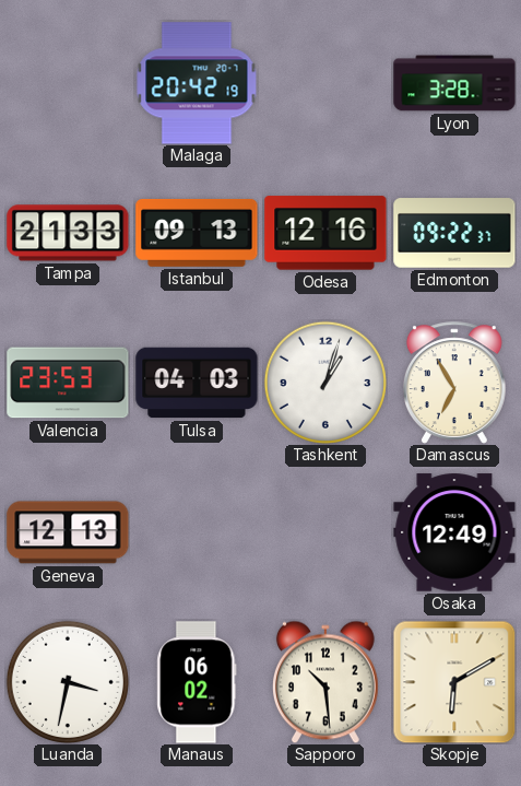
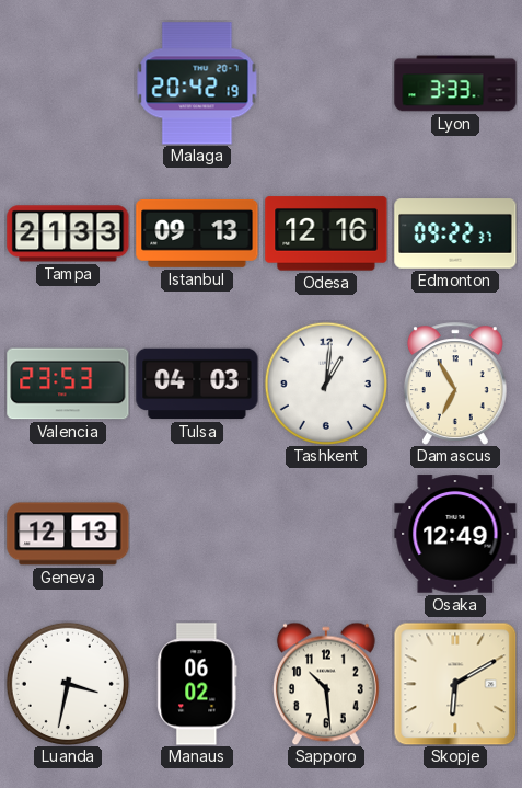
Lyon: 3:28 -> 3:33
Tashkent: 1:03 -> 1:01
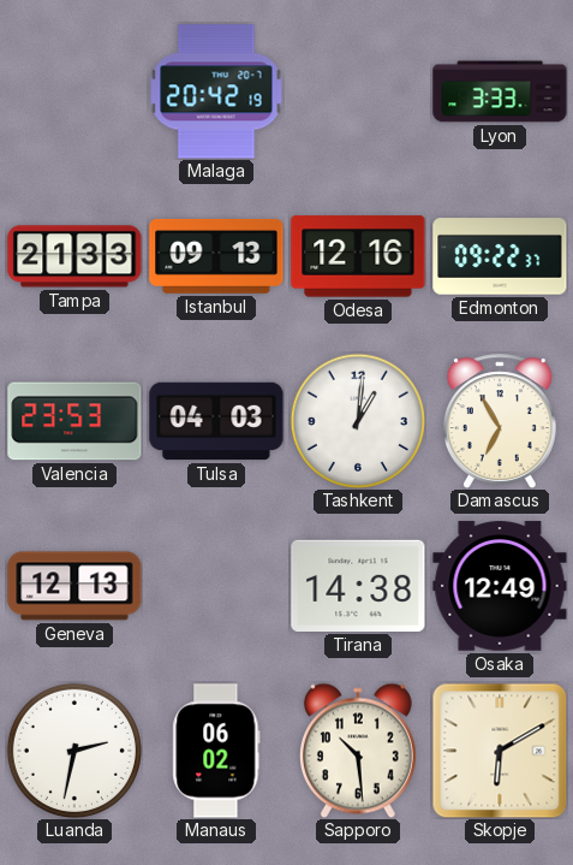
Tirana: none -> 14:38
Luanda: 3:32 -> 2:32
